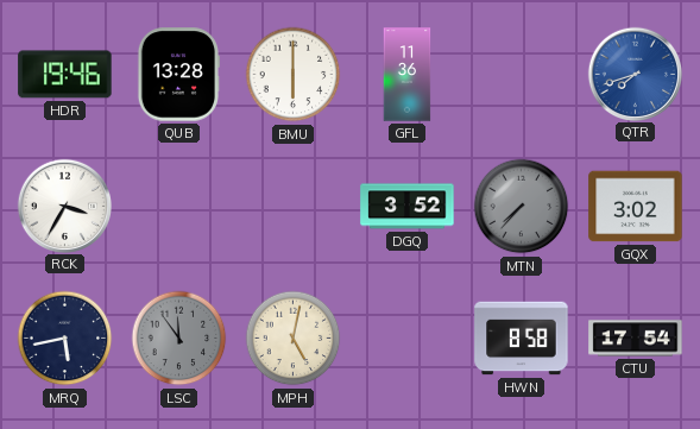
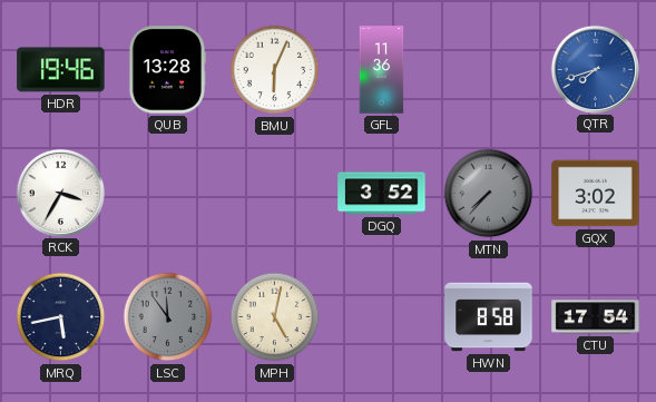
BMU: 6:00 -> 6:04
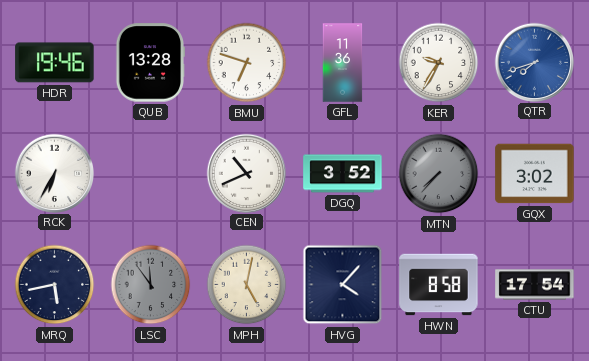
BMU: 6:04 -> 6:48
KER: none -> 9:35
RCK: 3:35 -> 6:35
CEN: none -> 10:41
HVG: none -> 4:07
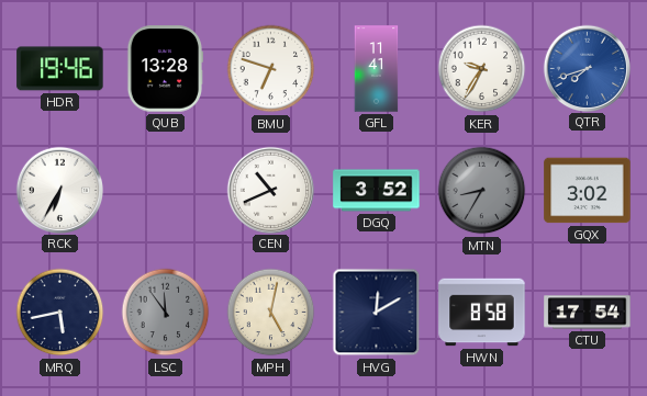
GFL: 11:36 -> 11:41
MTN: 7:37 -> 8:35
HVG: 4:07 -> 12:10
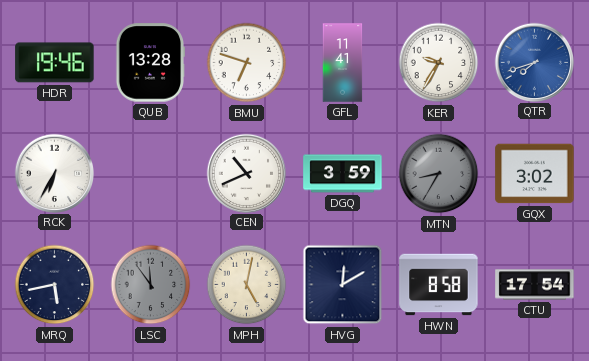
DGQ: 3:52 -> 3:59
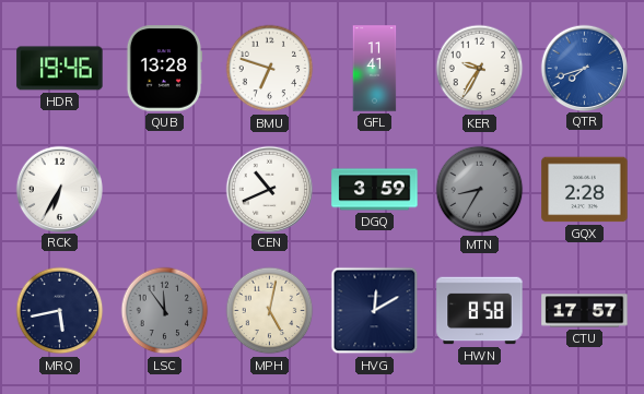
GQX: 3:02 -> 2:28
CTU: 17:54 -> 17:57
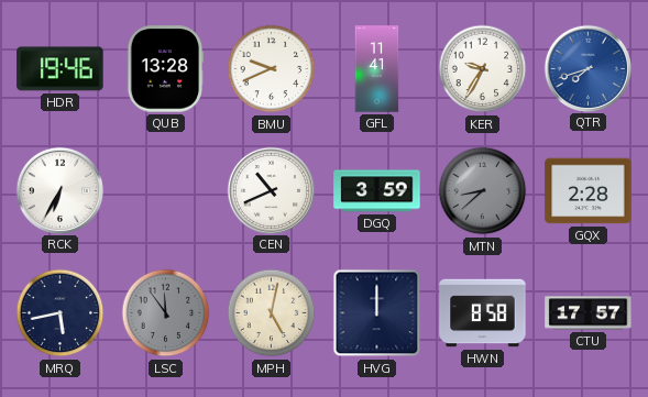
BMU: 6:48 -> 9:41
MTN: 8:35 -> 8:38
HVG: 12:10 -> 12:00
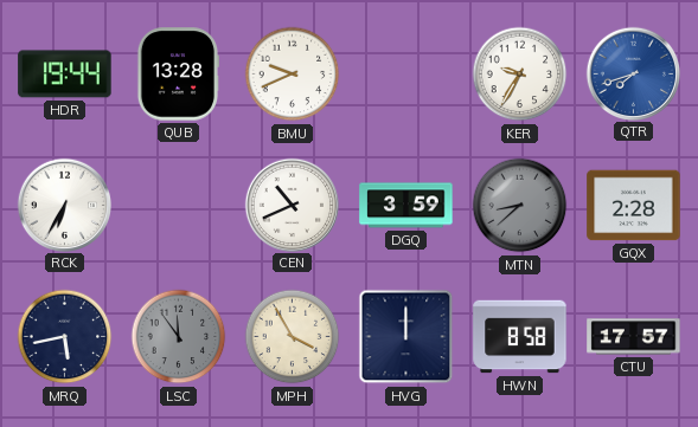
HDR: 19:46 -> 19:44
GFL: 11:41 -> none
MPH: 5:02 -> 3:55
